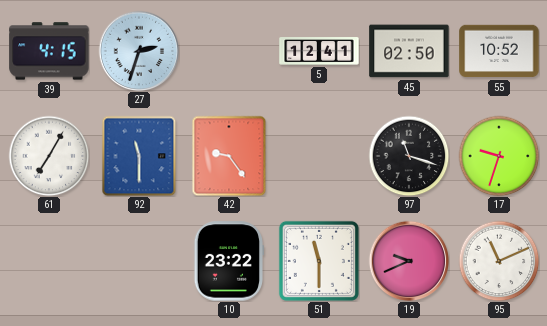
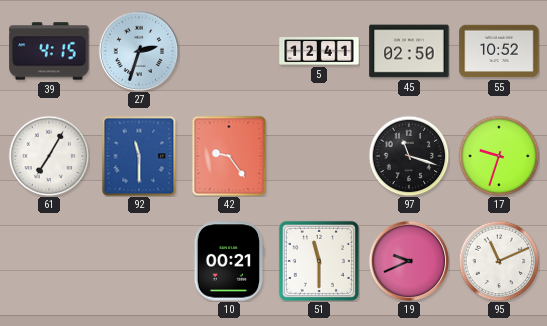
10: 23:22 -> 00:21
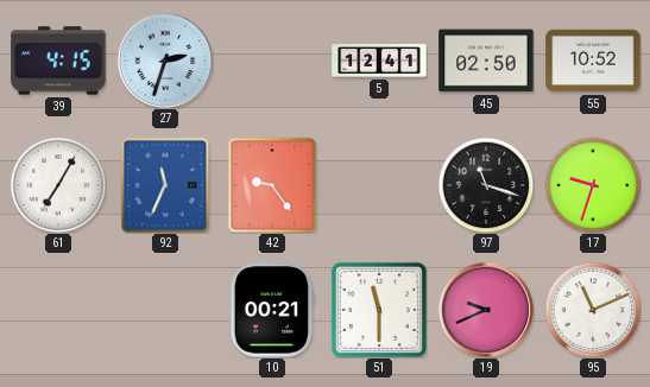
92: 11:30 -> 11:34
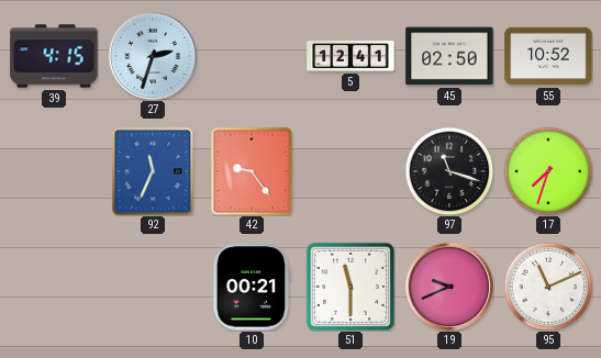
61: 7:05 -> none
17: 9:33 -> 7:33
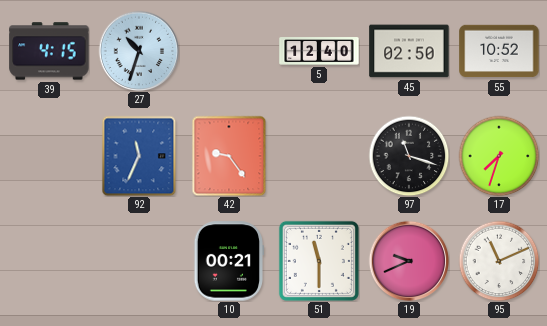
27: 2:33 -> 10:33
5: 12:41 -> 12:40
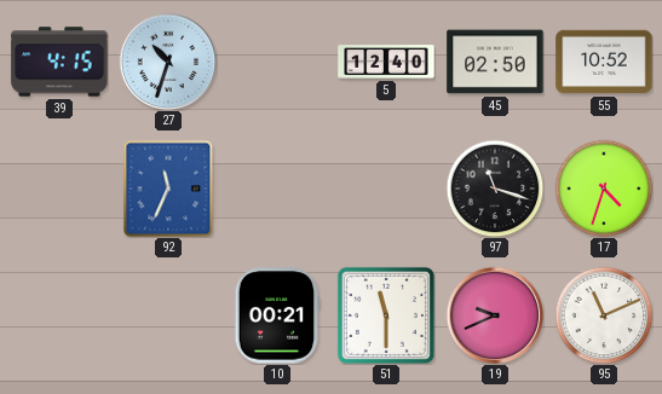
42: 9:24 -> none
17: 7:33 -> 4:33
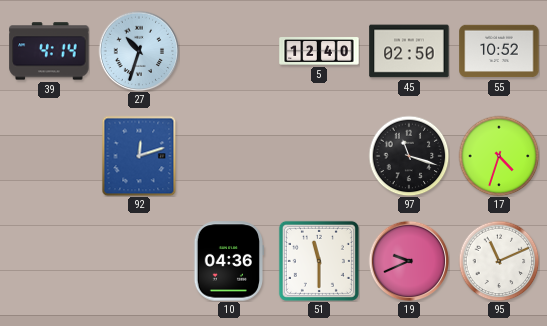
39: 4:15 -> 4:14
92: 11:34 -> 12:12
10: 00:21 -> 04:36
